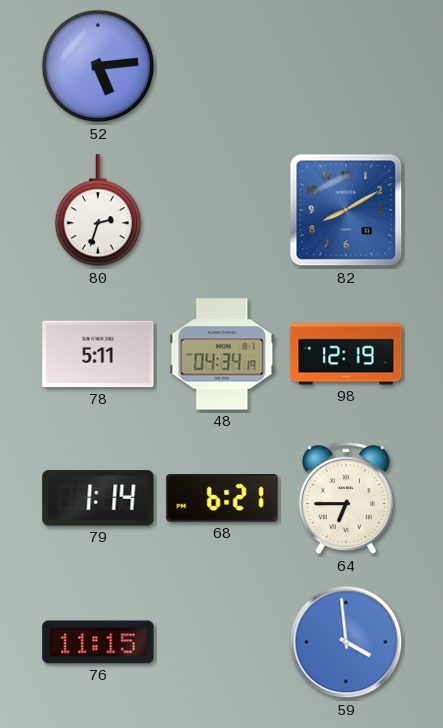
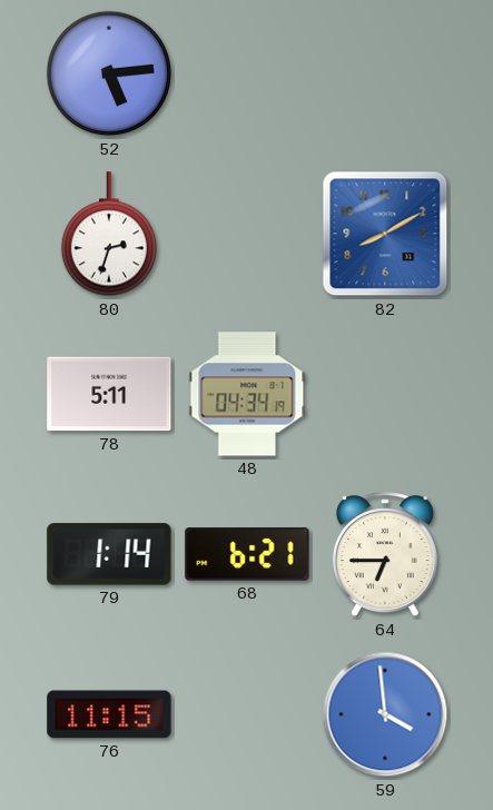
98: 12:19 -> none
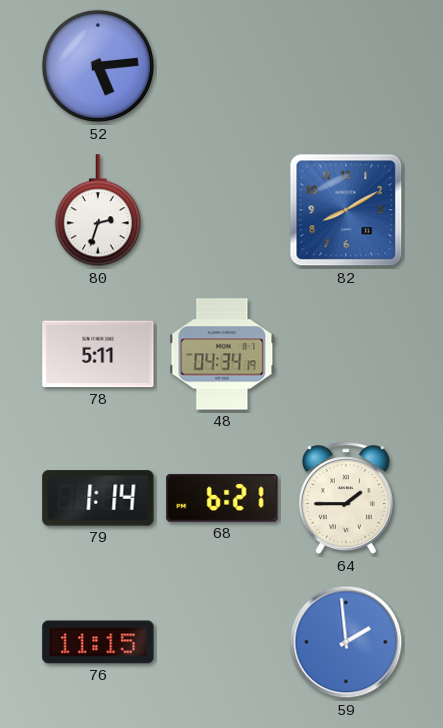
64: 6:45 -> 1:45
59: 3:59 -> 1:59
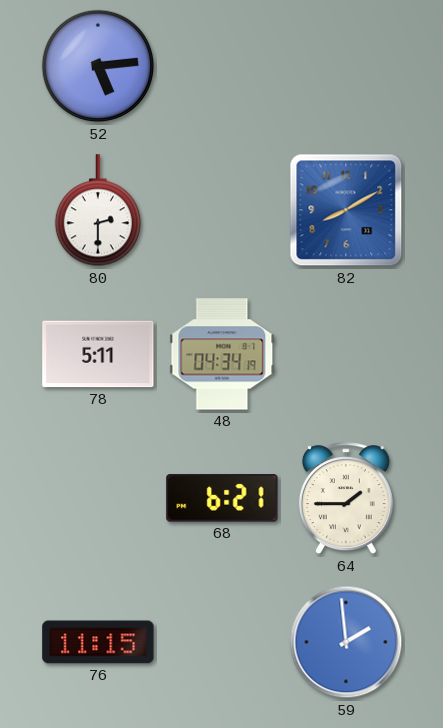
80: 2:33 -> 2:30
79: 1:14 -> none
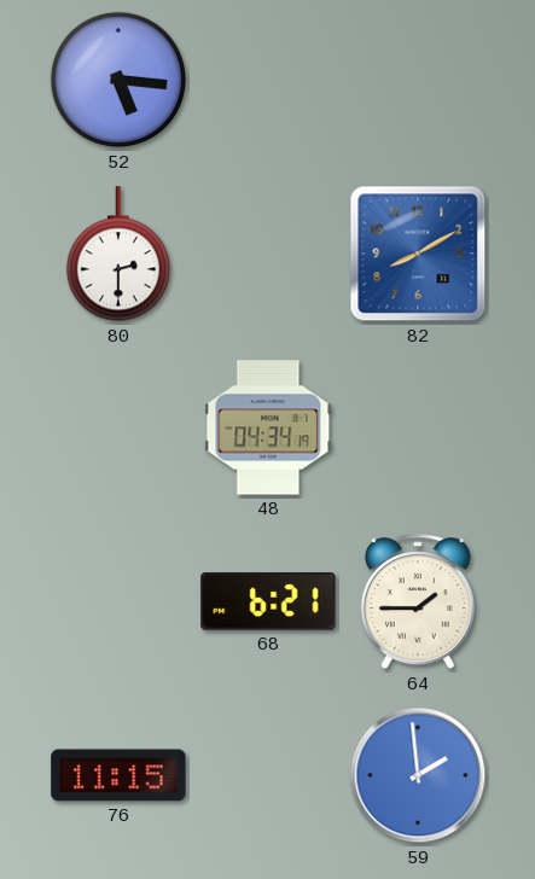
52: 5:14 -> 5:16
78: 5:11 -> none
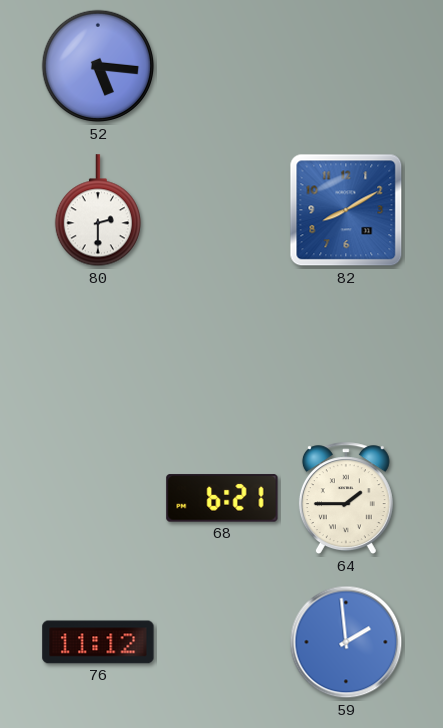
48: 04:34 -> none
76: 11:15 -> 11:12
